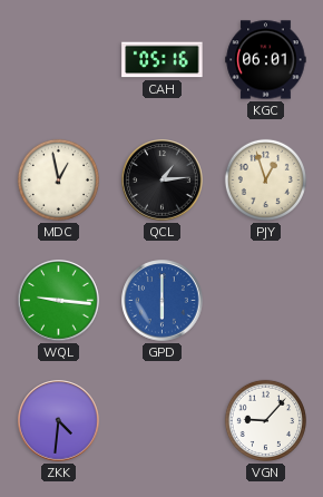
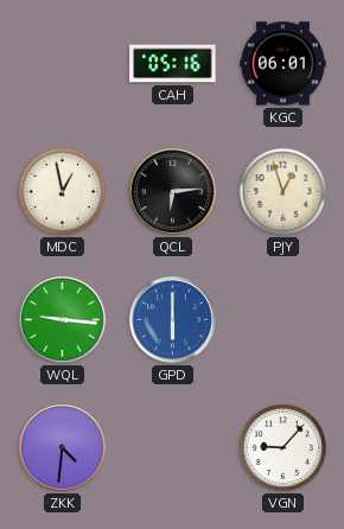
QCL: 1:14 -> 6:14
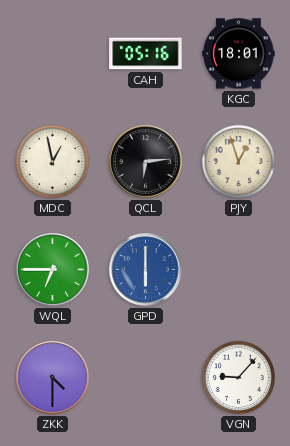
KGC: 06:01 -> 18:01
WQL: 9:16 -> 6:45
ZKK: 4:31 -> 4:30
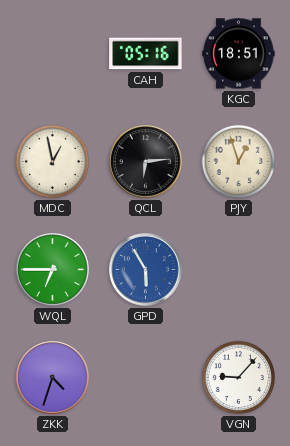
KGC: 18:01 -> 18:51
GPD: 6:00 -> 5:55
ZKK: 4:30 -> 4:33
